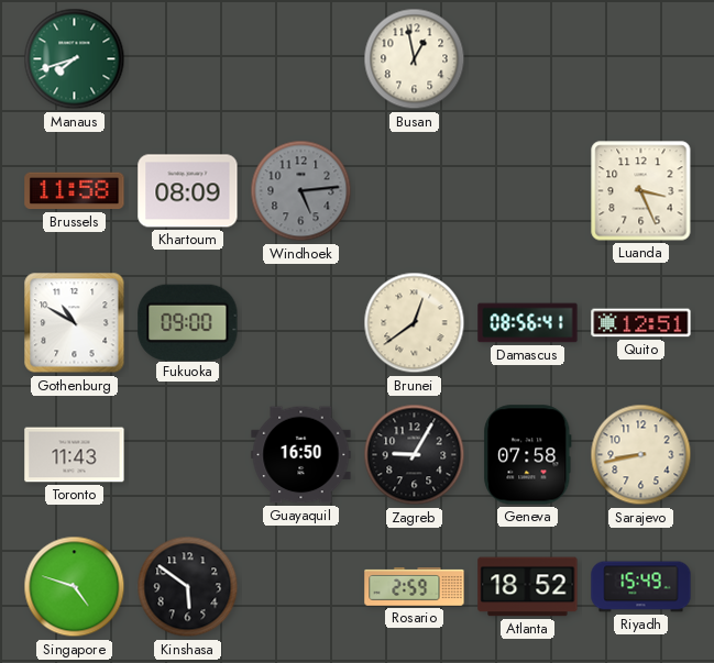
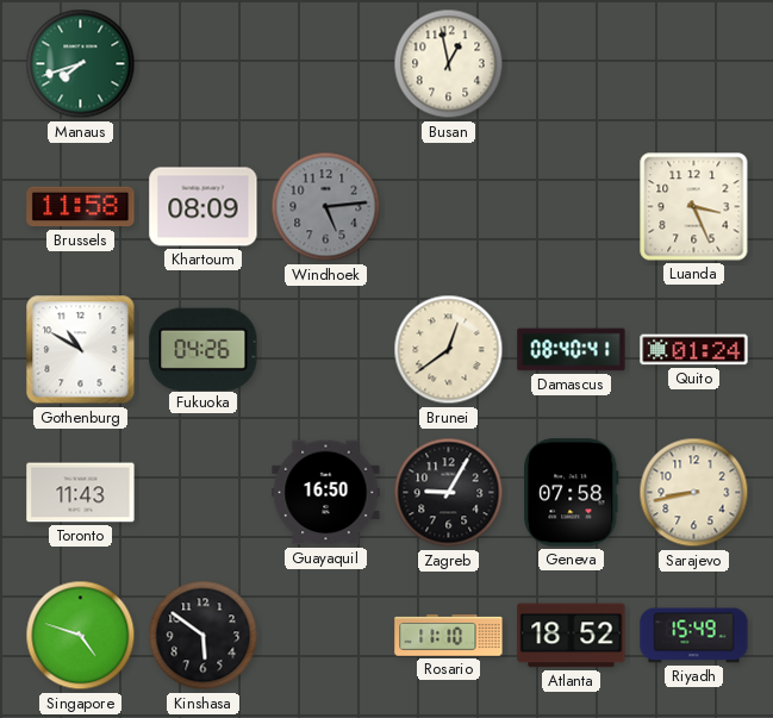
Fukuoka: 09:00 -> 04:26
Damascus: 08:56 -> 08:40
Quito: 12:51 -> 01:24
Rosario: 2:59 -> 11:10
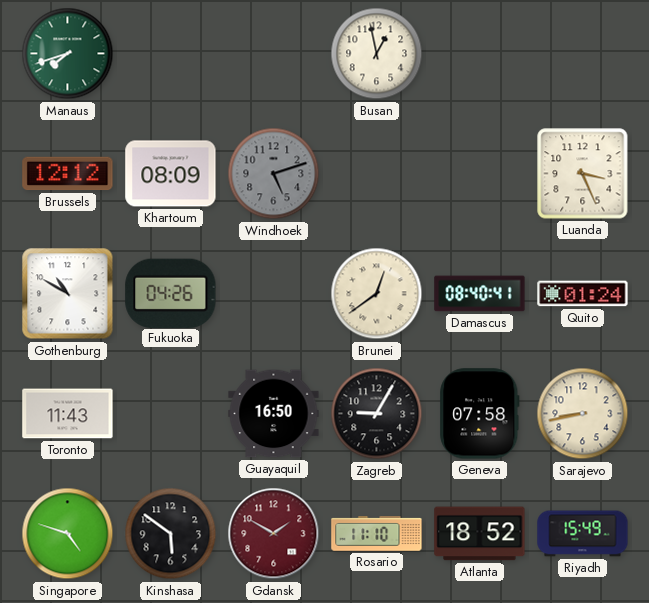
Brussels: 11:58 -> 12:12
Windhoek: 5:14 -> 5:12
Gdansk: none -> 1:50
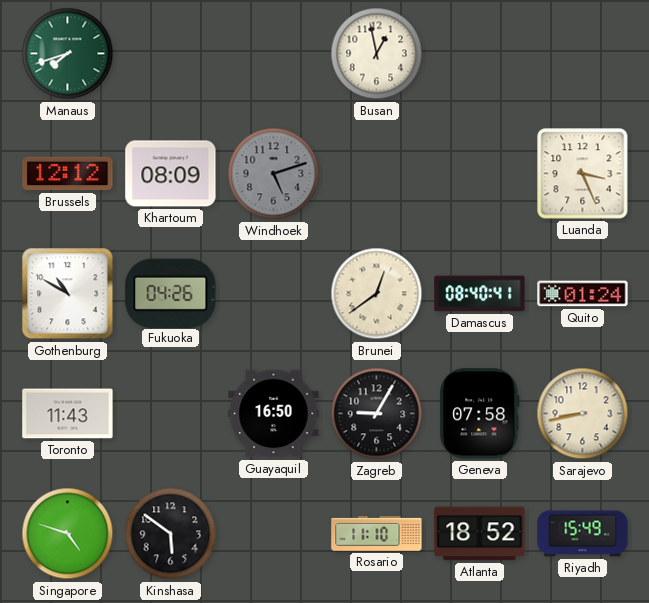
Gdansk: 1:50 -> none
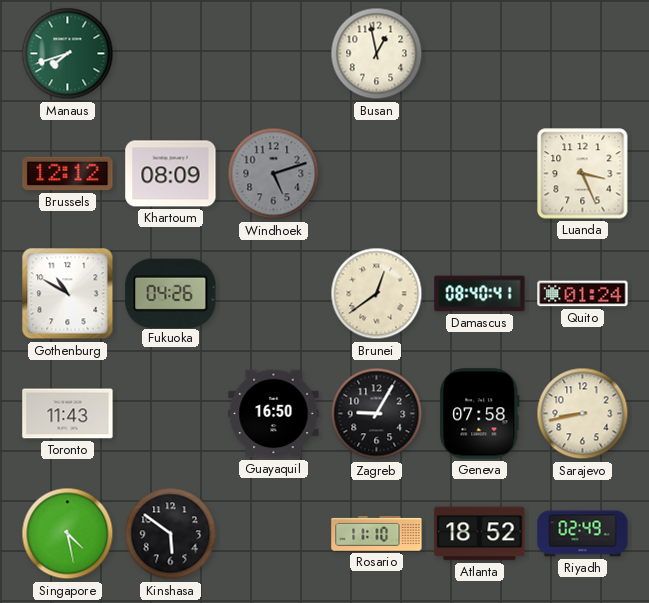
Singapore: 4:48 -> 4:28
Riyadh: 15:49 -> 02:49
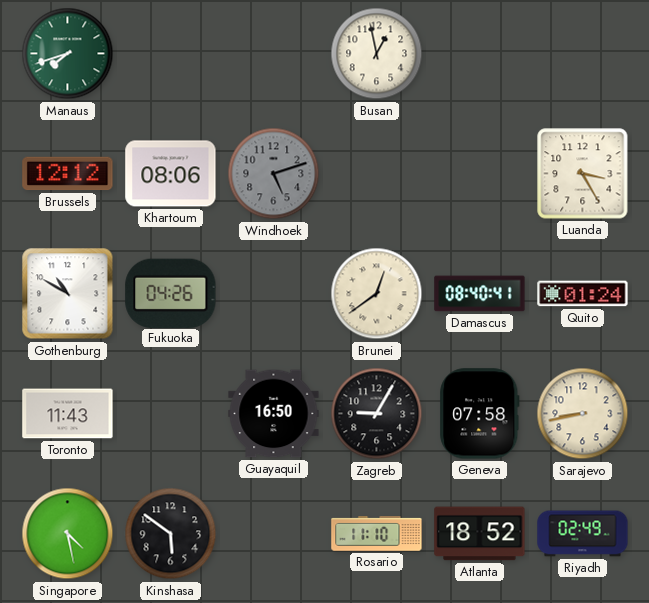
Khartoum: 08:09 -> 08:06
Luanda: 3:26 -> 3:25
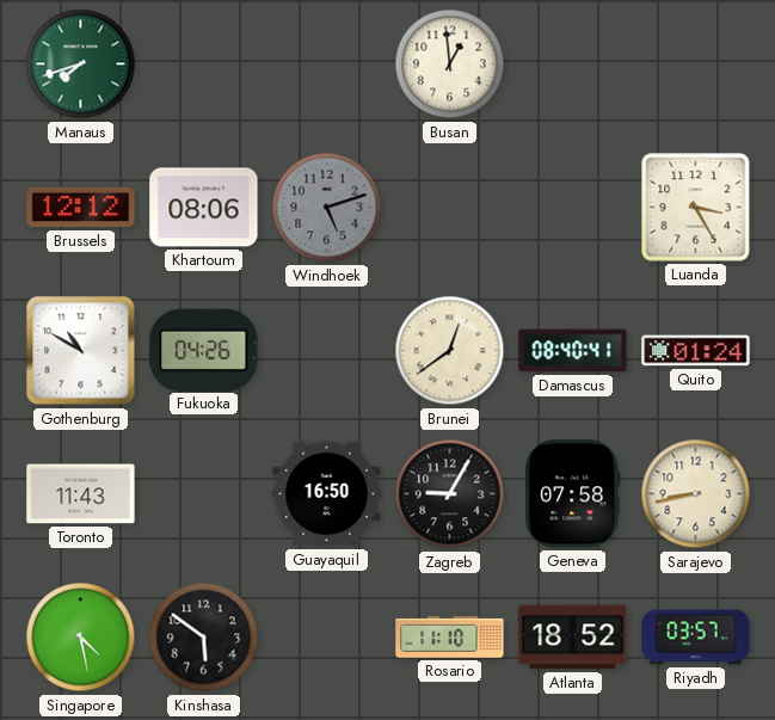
Busan: 12:58 -> 12:59
Riyadh: 02:49 -> 03:57
